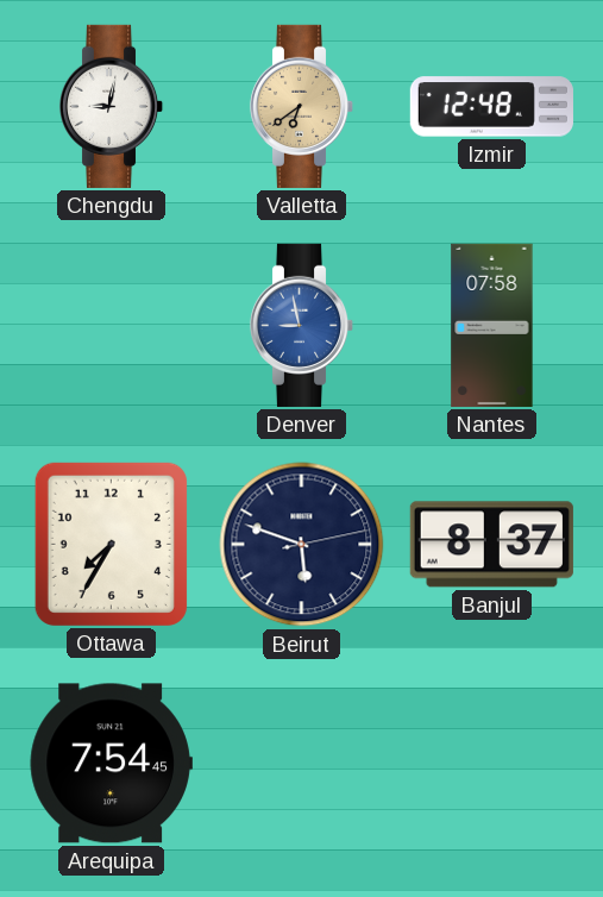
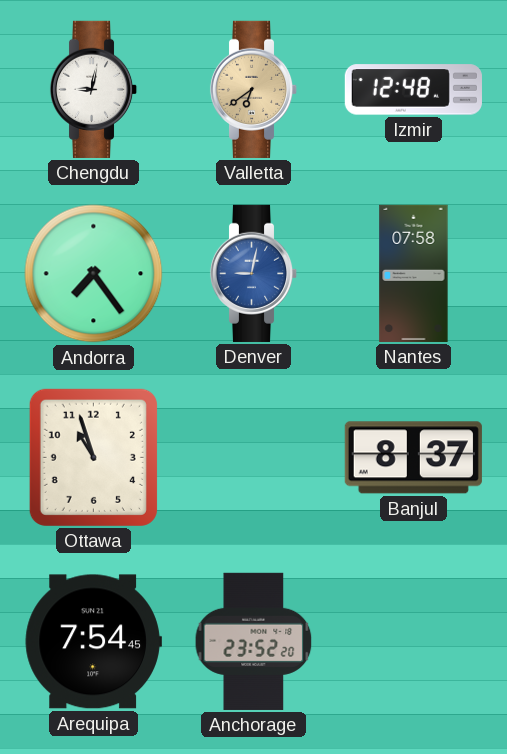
Andorra: none -> 7:24
Denver: 8:58 -> 9:02
Ottawa: 7:35 -> 10:57
Beirut: 5:48 -> none
Anchorage: none -> 23:52
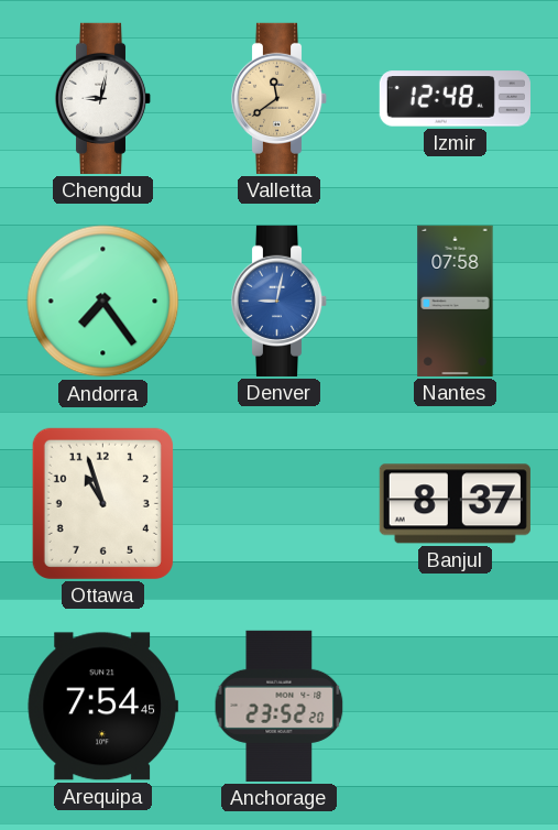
Valletta: 6:39 -> 11:39
